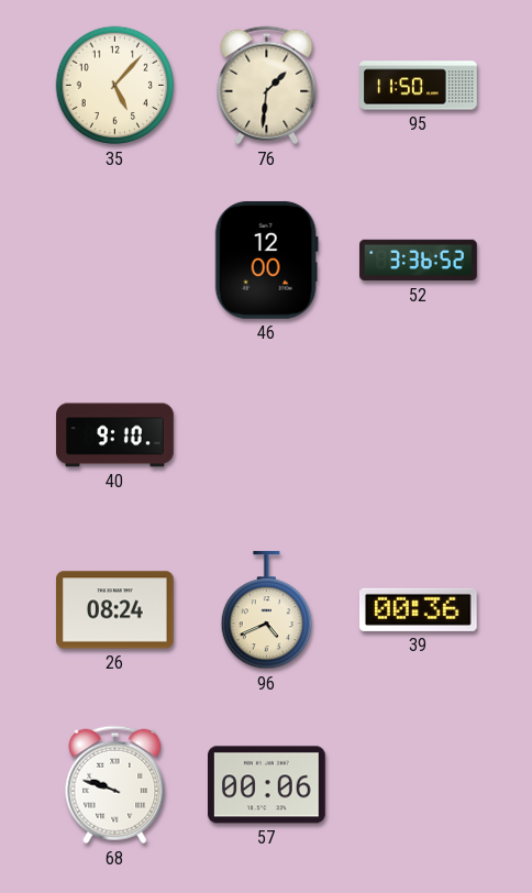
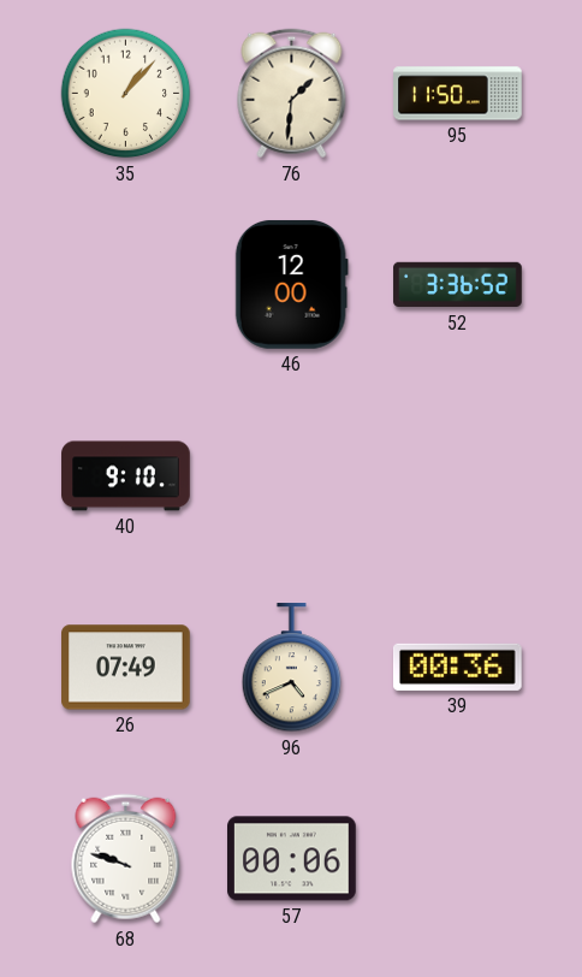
35: 5:07 -> 1:07
26: 08:24 -> 07:49
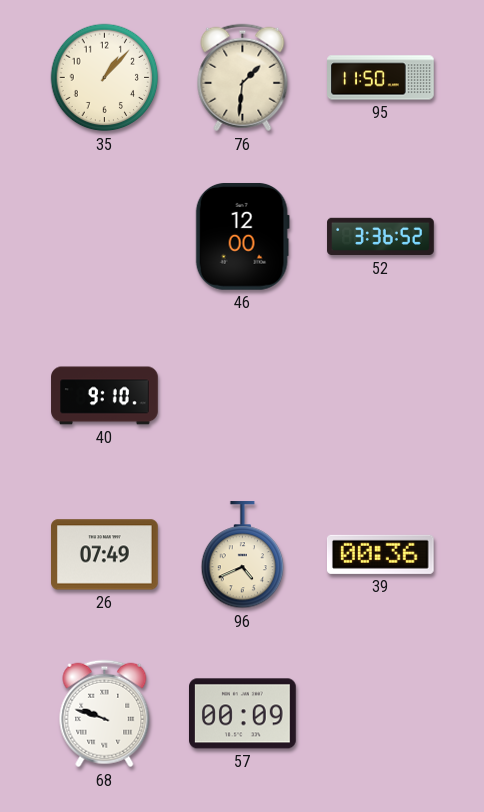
57: 00:06 -> 00:09
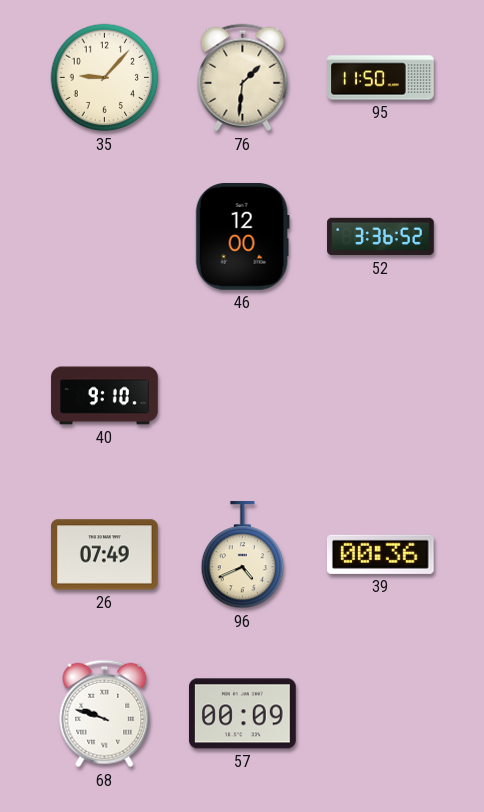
35: 1:07 -> 9:07
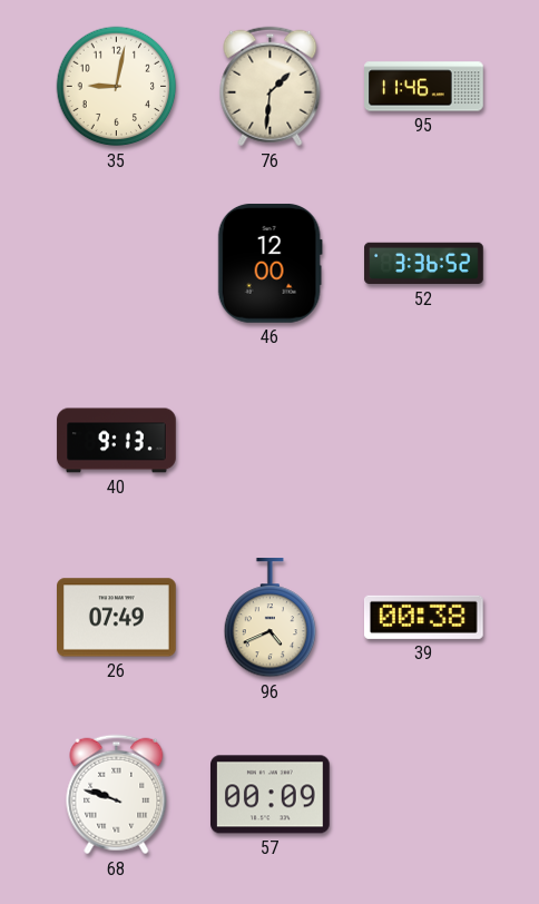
35: 9:07 -> 9:02
95: 11:50 -> 11:46
40: 9:10 -> 9:13
39: 00:36 -> 00:38
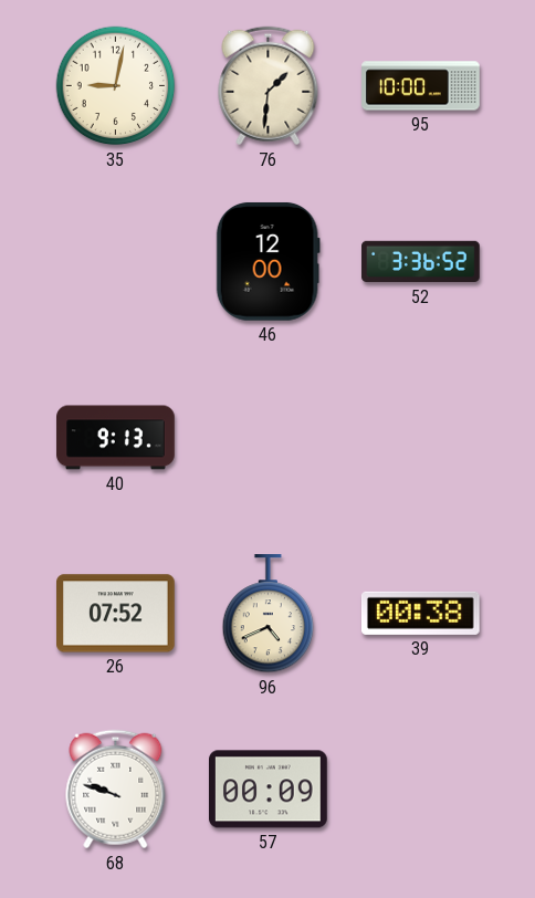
95: 11:46 -> 10:00
26: 07:49 -> 07:52
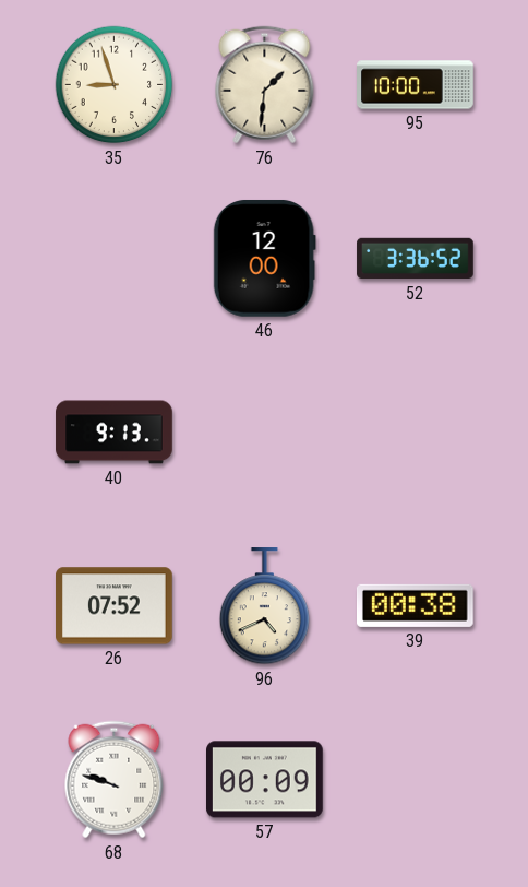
35: 9:02 -> 8:57
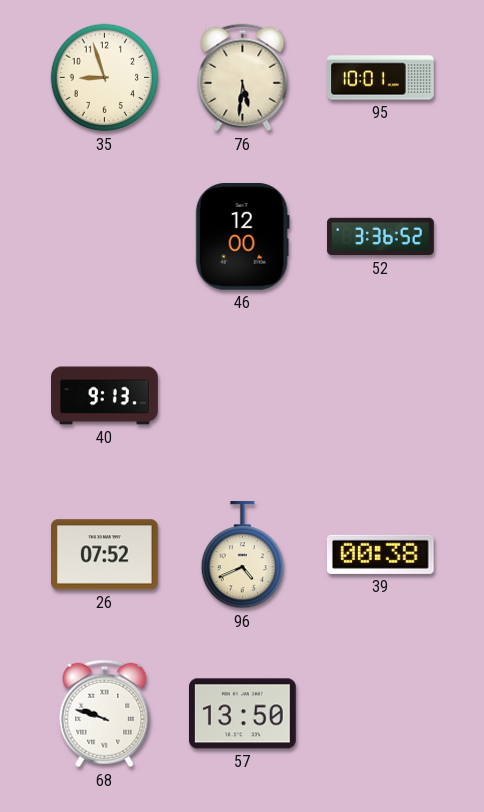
76: 1:31 -> 5:31
95: 10:00 -> 10:01
57: 00:09 -> 13:50
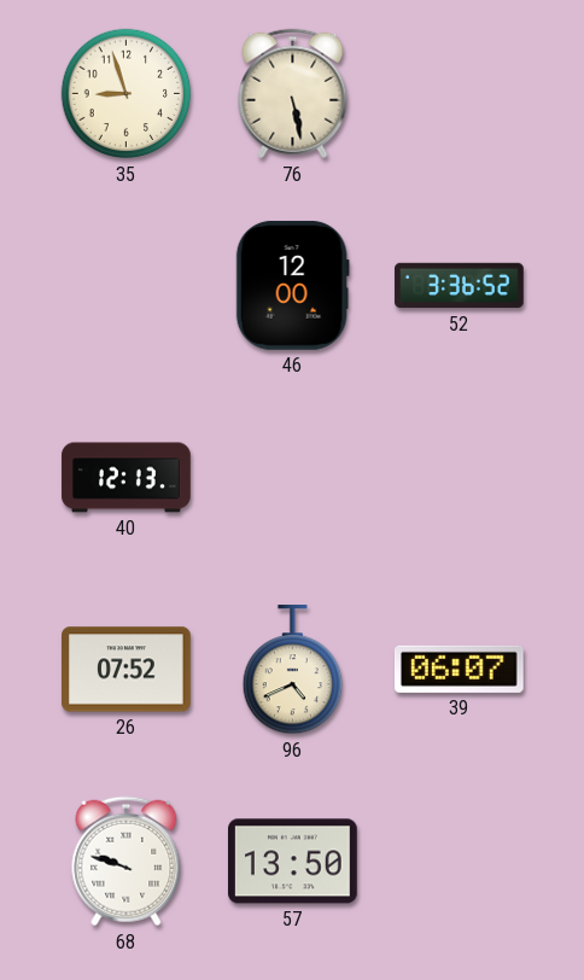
76: 5:31 -> 5:28
95: 10:01 -> none
40: 9:13 -> 12:13
39: 00:38 -> 06:07
